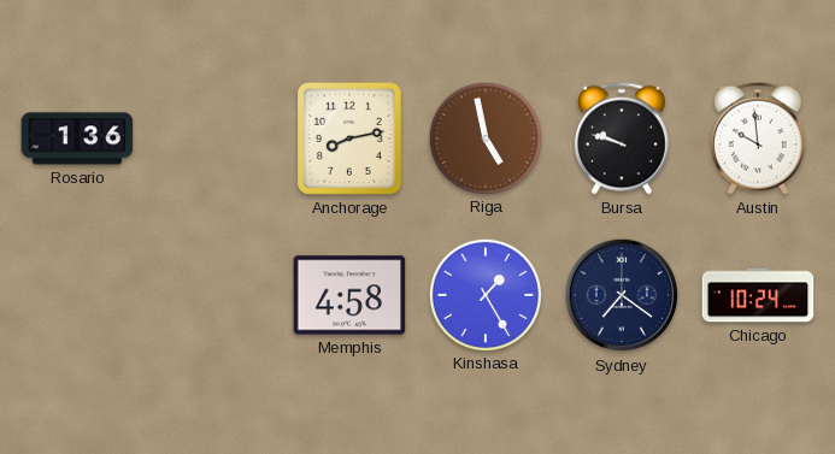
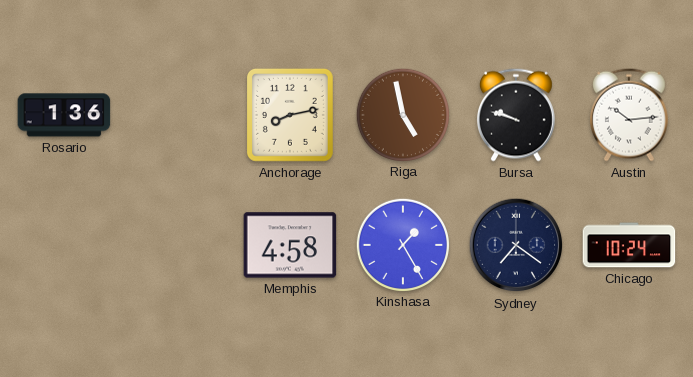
Austin: 9:59 -> 10:14
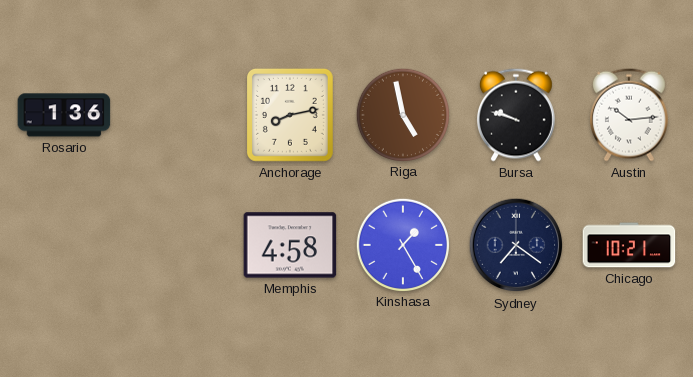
Chicago: 10:24 -> 10:21
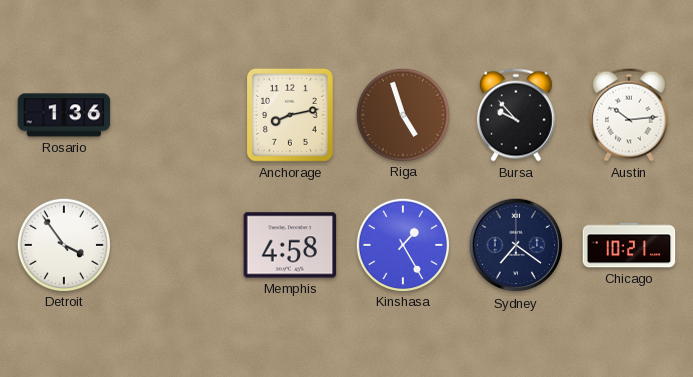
Riga: 4:58 -> 4:57
Bursa: 9:48 -> 9:53
Detroit: none -> 3:54
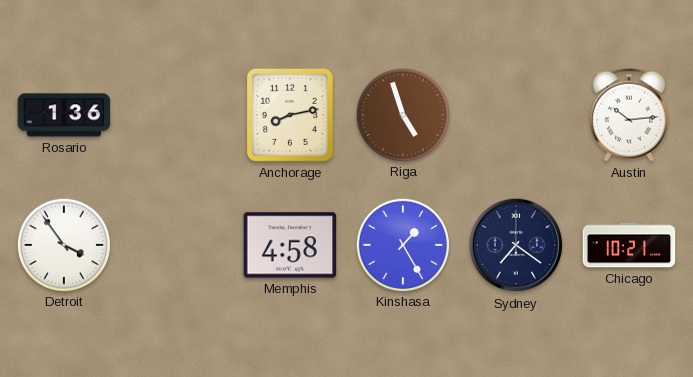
Bursa: 9:53 -> none
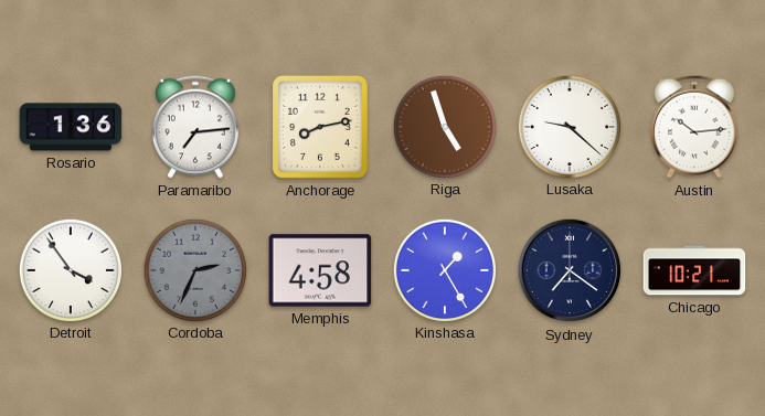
Paramaribo: none -> 7:14
Lusaka: none -> 9:22
Cordoba: none -> 2:34
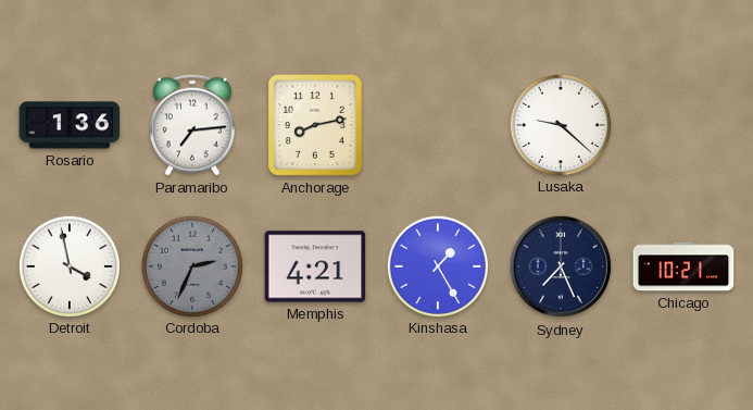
Riga: 4:57 -> none
Austin: 10:14 -> none
Detroit: 3:54 -> 3:58
Memphis: 4:58 -> 4:21
Sydney: 7:21 -> 7:26
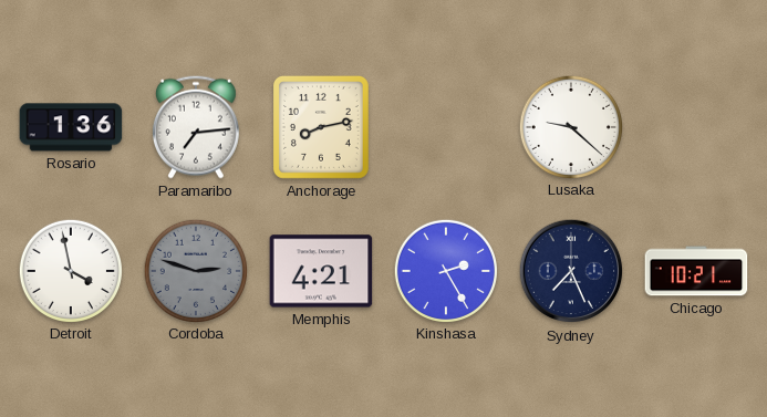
Cordoba: 2:34 -> 2:48
Kinshasa: 1:25 -> 2:25
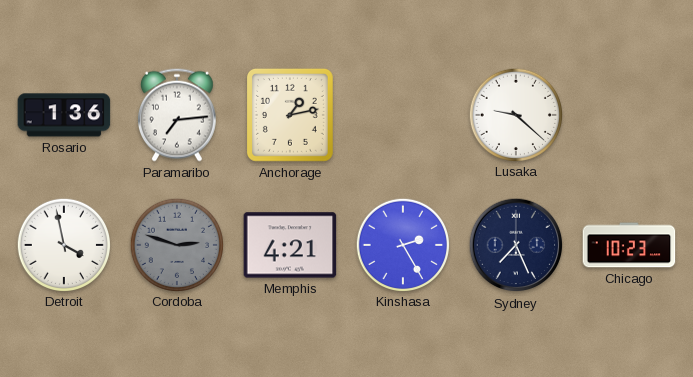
Anchorage: 8:13 -> 1:13
Chicago: 10:21 -> 10:23
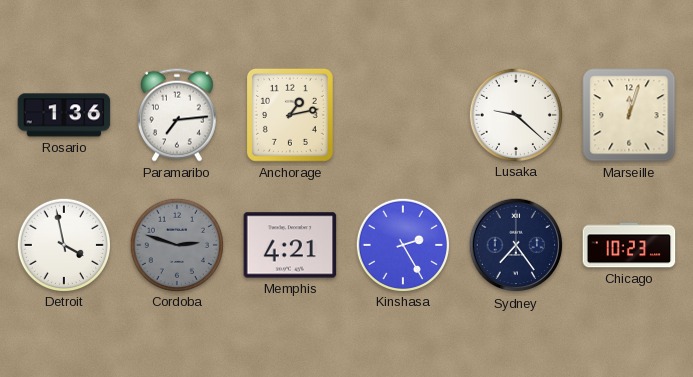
Marseille: none -> 12:03
Sydney: 7:26 -> 7:24
